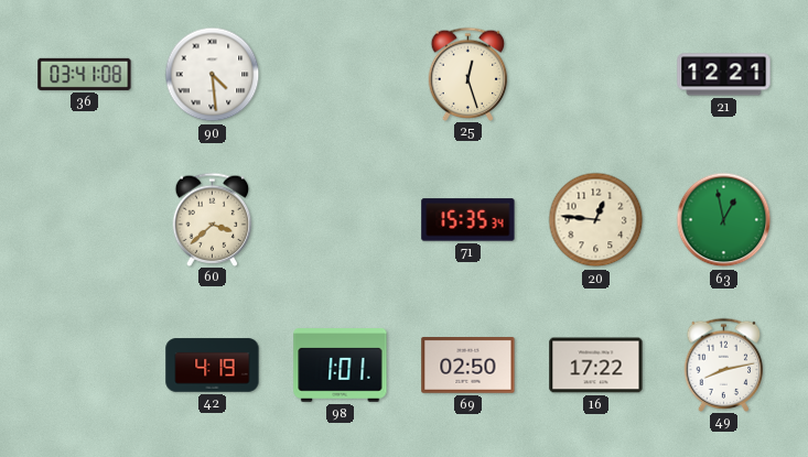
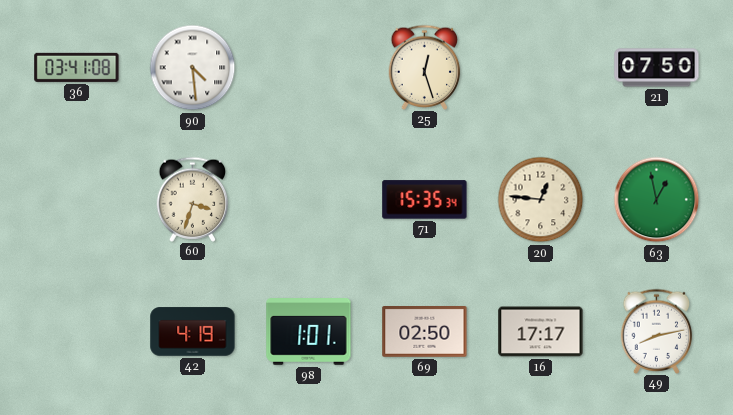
21: 12:21 -> 07:50
60: 3:38 -> 3:33
16: 17:22 -> 17:17
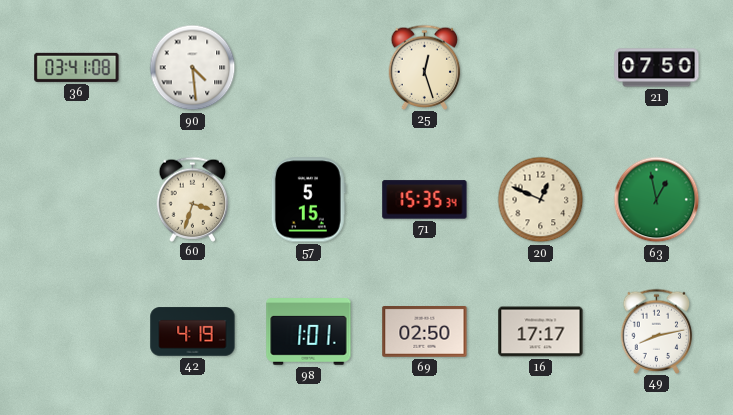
57: none -> 5:15
20: 12:46 -> 12:49
